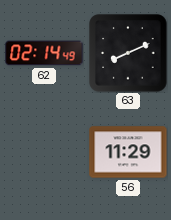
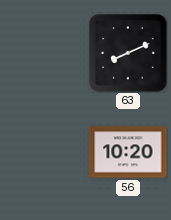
62: 02:14 -> none
56: 11:29 -> 10:20
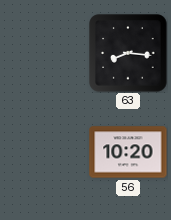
63: 8:11 -> 8:16
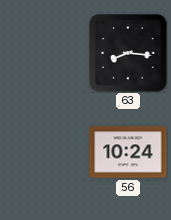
56: 10:20 -> 10:24
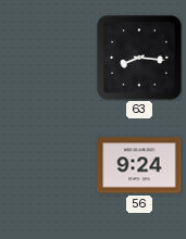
56: 10:24 -> 9:24
